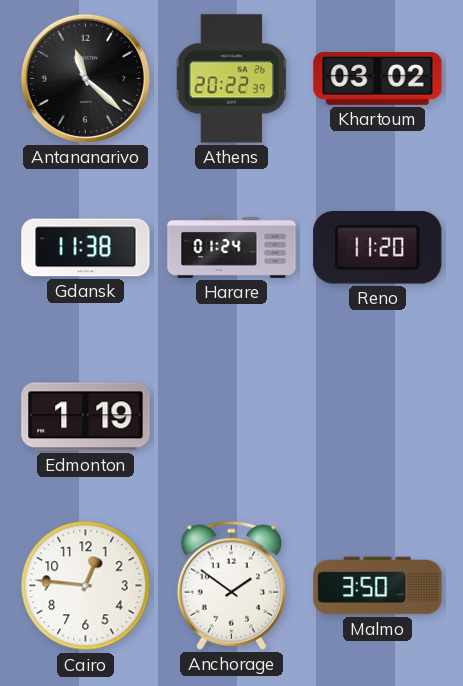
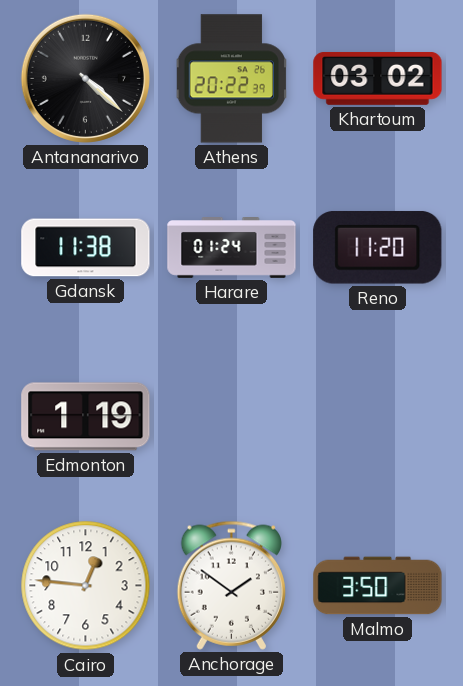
Antananarivo: 11:22 -> 4:22
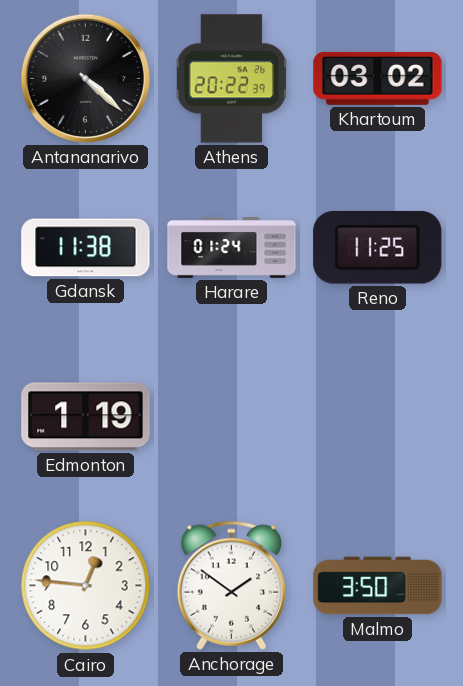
Reno: 11:20 -> 11:25
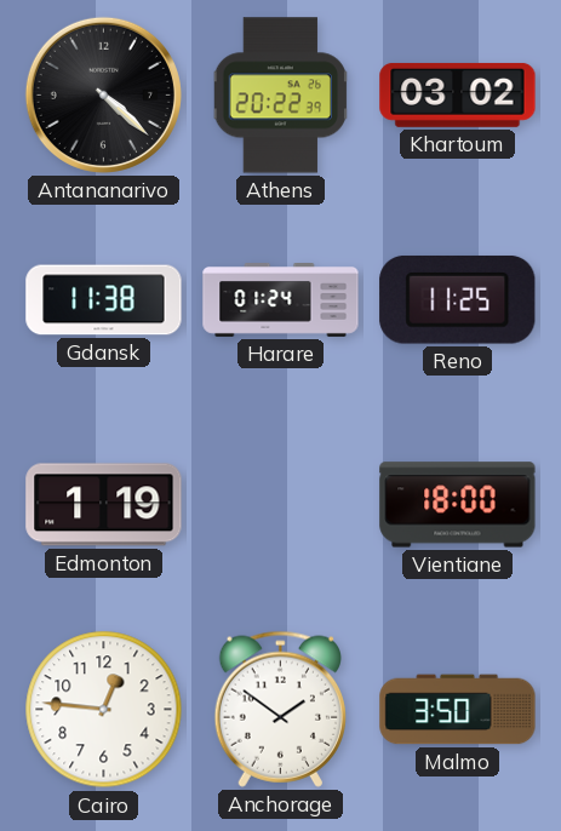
Vientiane: none -> 18:00
